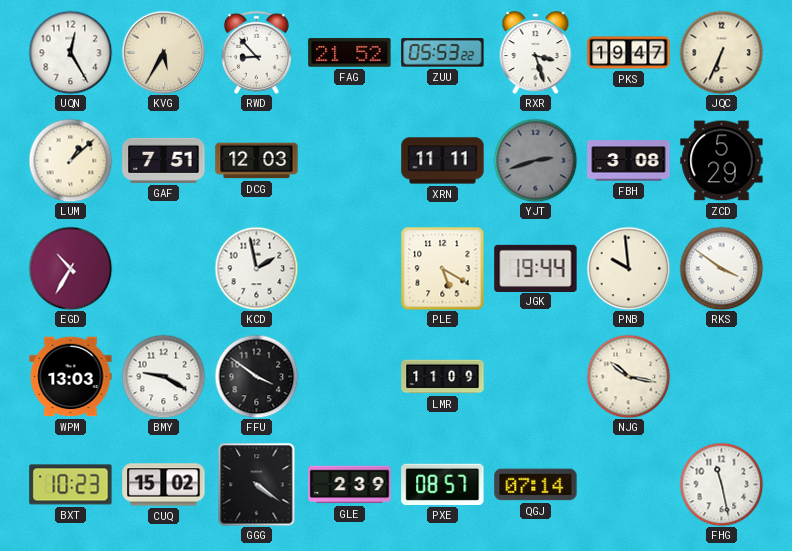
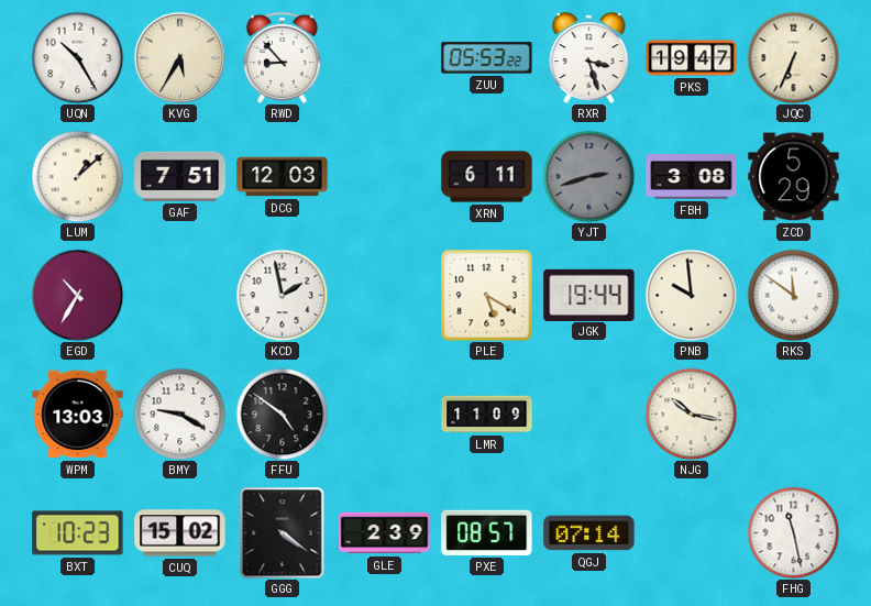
UQN: 12:25 -> 10:25
FAG: 21:52 -> none
XRN: 11:11 -> 6:11
RKS: 3:51 -> 11:51
FFU: 3:51 -> 4:51
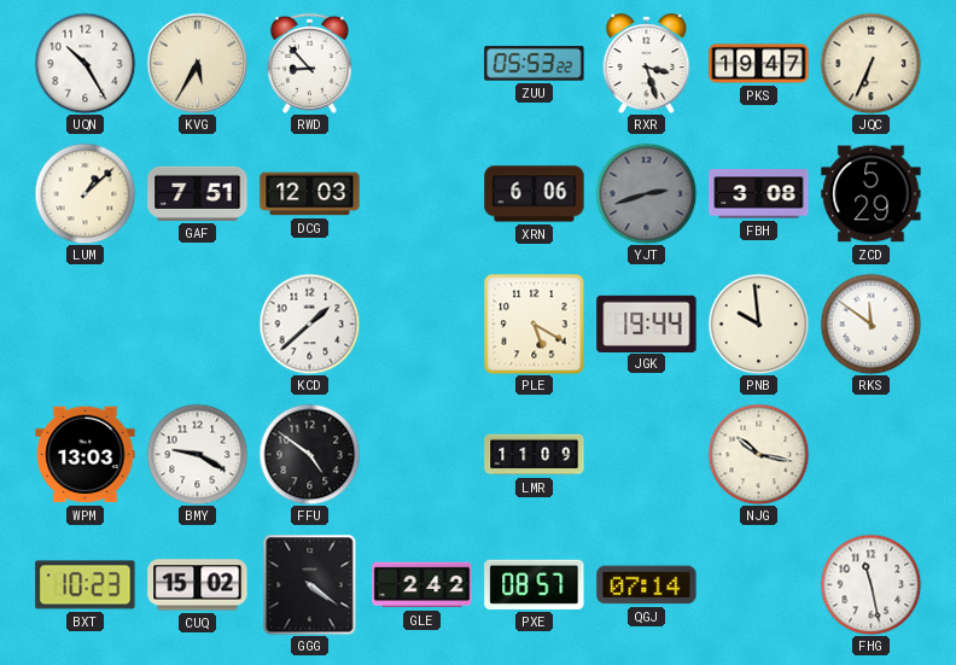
XRN: 6:11 -> 6:06
EGD: 10:35 -> none
KCD: 1:58 -> 1:38
GLE: 2:39 -> 2:42
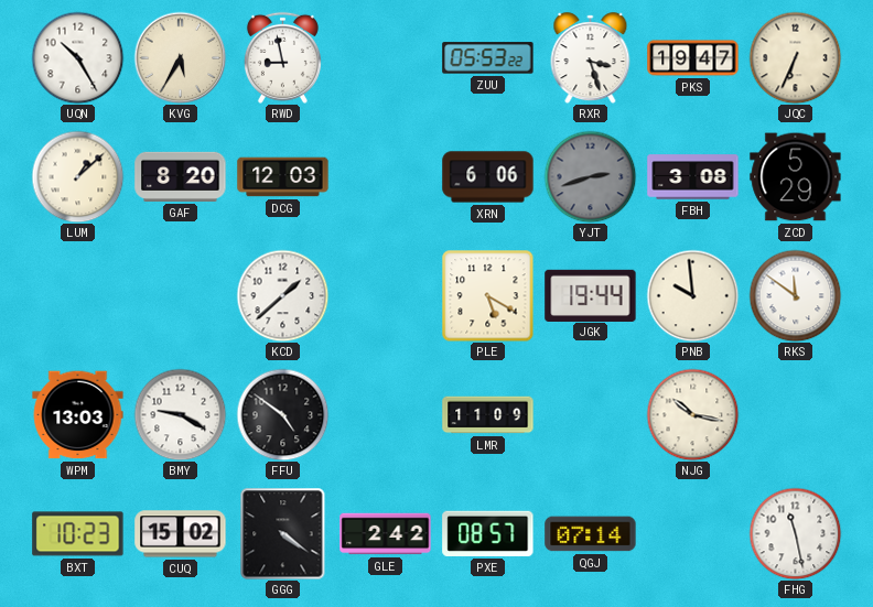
RWD: 8:53 -> 8:58
GAF: 7:51 -> 8:20
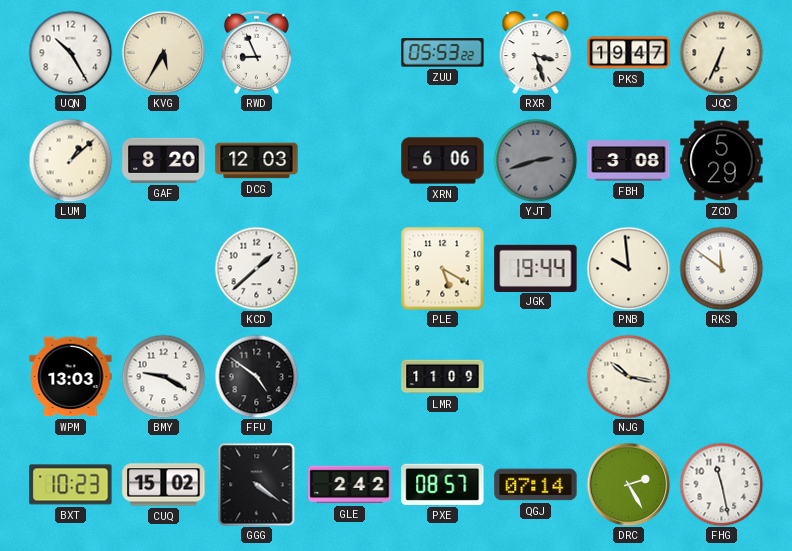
RWD: 8:58 -> 8:56
DRC: none -> 2:25
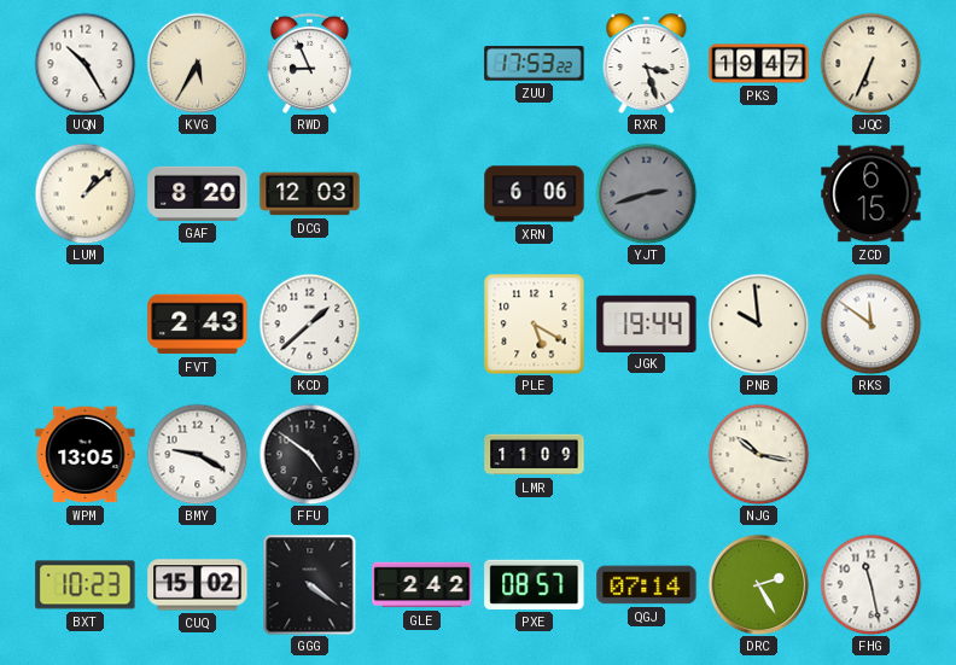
ZUU: 05:53 -> 17:53
FBH: 3:08 -> none
ZCD: 5:29 -> 6:15
FVT: none -> 2:43
WPM: 13:03 -> 13:05
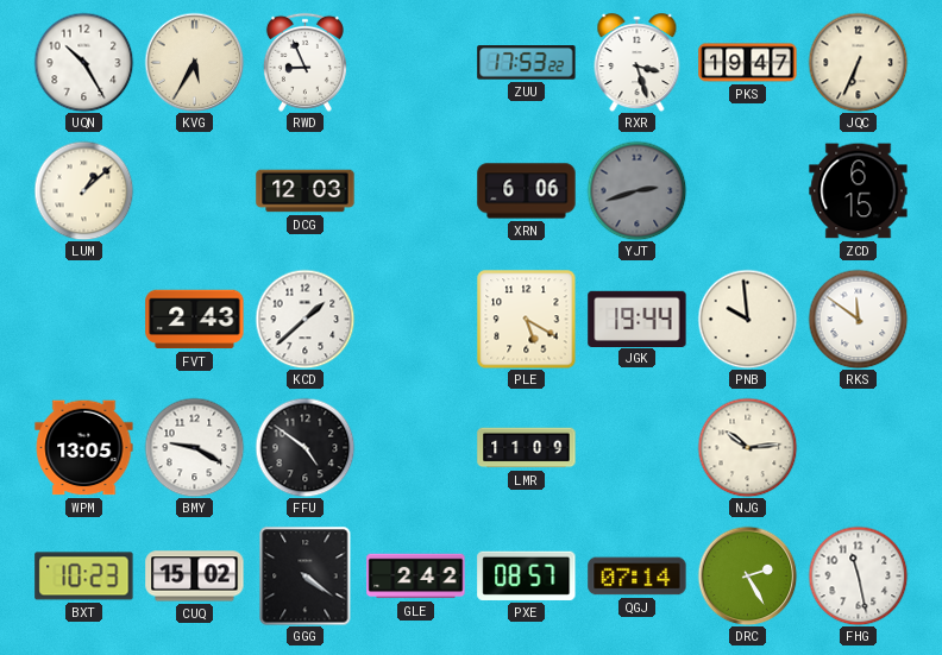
GAF: 8:20 -> none
NJG: 10:17 -> 10:14
